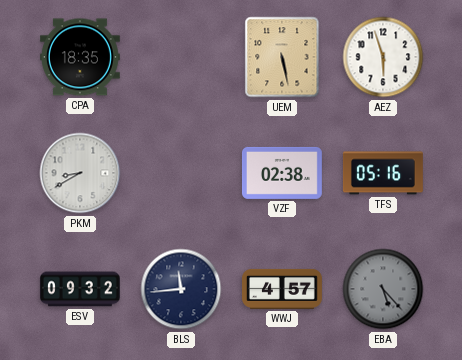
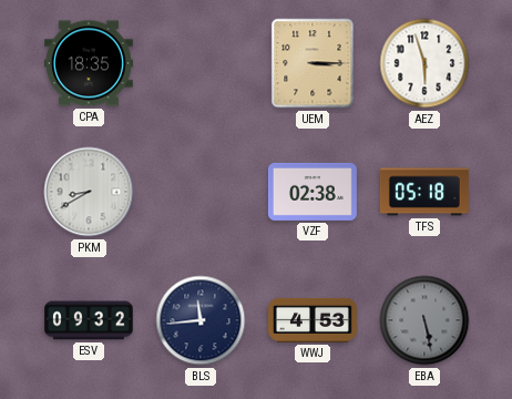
UEM: 5:28 -> 3:15
TFS: 05:16 -> 05:18
WWJ: 4:57 -> 4:53
EBA: 5:23 -> 5:28
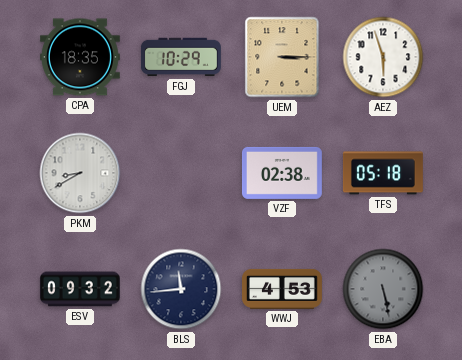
FGJ: none -> 10:29
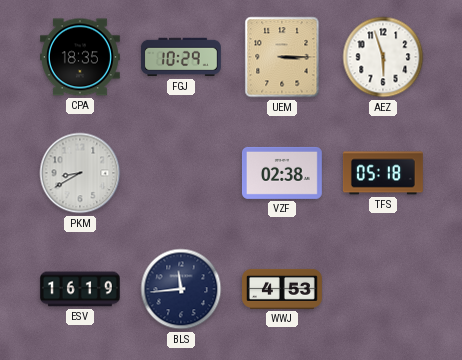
ESV: 09:32 -> 16:19
EBA: 5:28 -> none
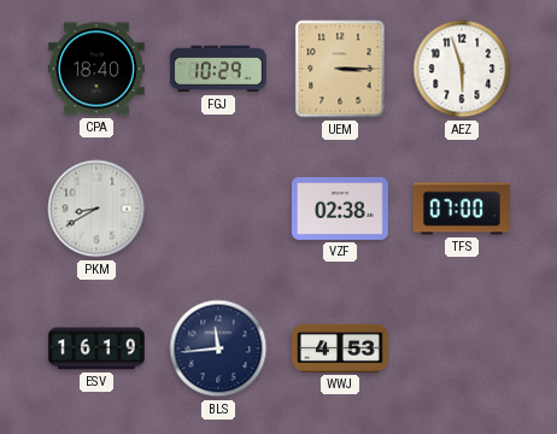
CPA: 18:35 -> 18:40
TFS: 05:18 -> 07:00
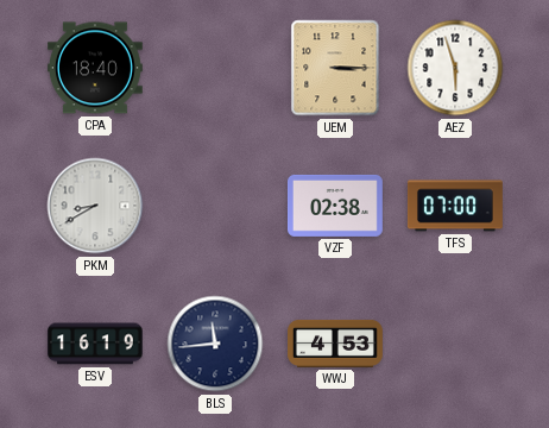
FGJ: 10:29 -> none
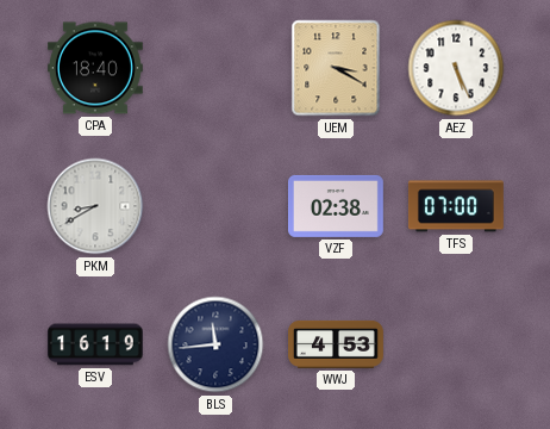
UEM: 3:15 -> 3:20
AEZ: 5:57 -> 5:26
